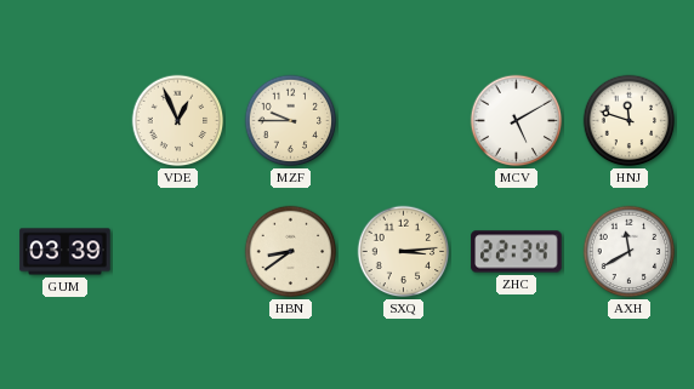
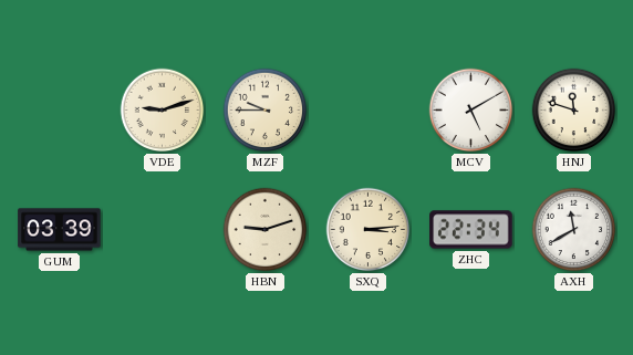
VDE: 12:56 -> 9:12
HBN: 8:39 -> 9:12
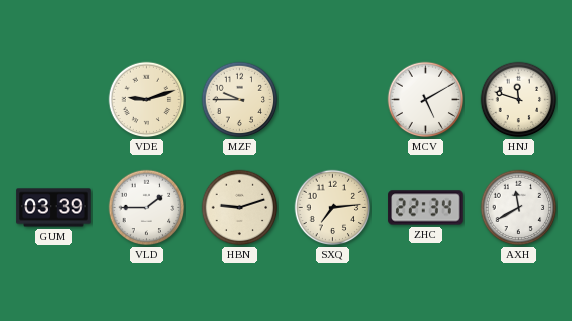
VLD: none -> 1:45
SXQ: 3:14 -> 7:14
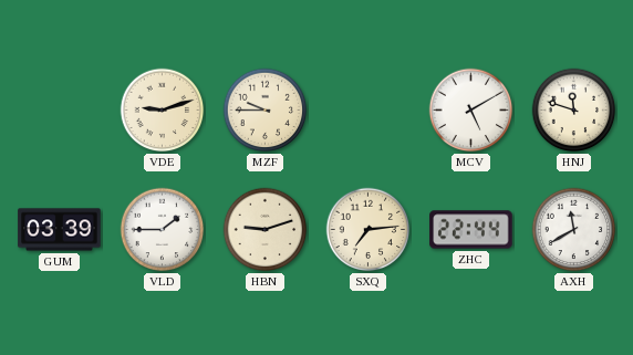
ZHC: 22:34 -> 22:44
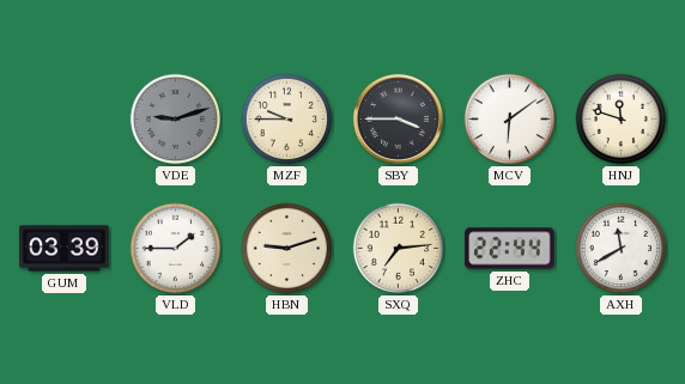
VDE dial: cream -> grey
SBY: none -> 3:45
MCV: 5:10 -> 6:09
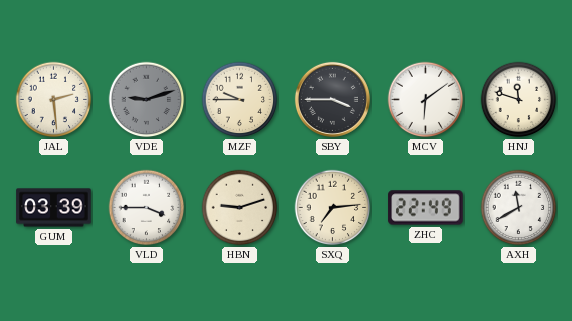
JAL: none -> 2:29
VLD: 1:45 -> 3:45
ZHC: 22:44 -> 22:49
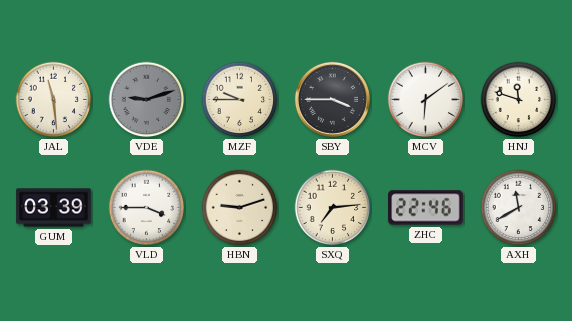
JAL: 2:29 -> 11:29
ZHC: 22:49 -> 22:46
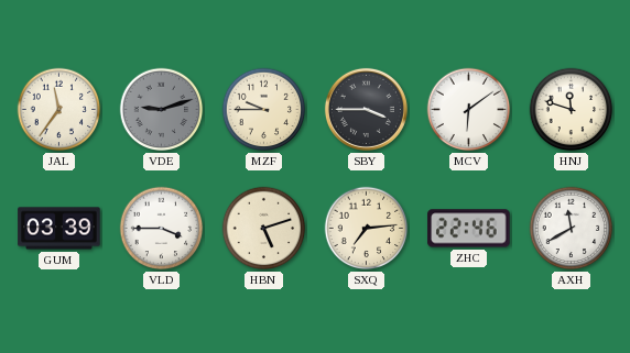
JAL: 11:29 -> 11:36
HBN: 9:12 -> 5:12
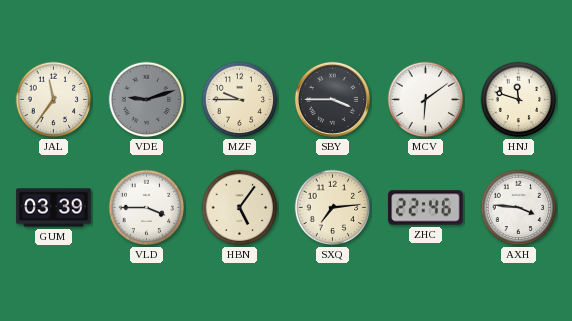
HBN: 5:12 -> 5:06
AXH: 11:40 -> 3:46
